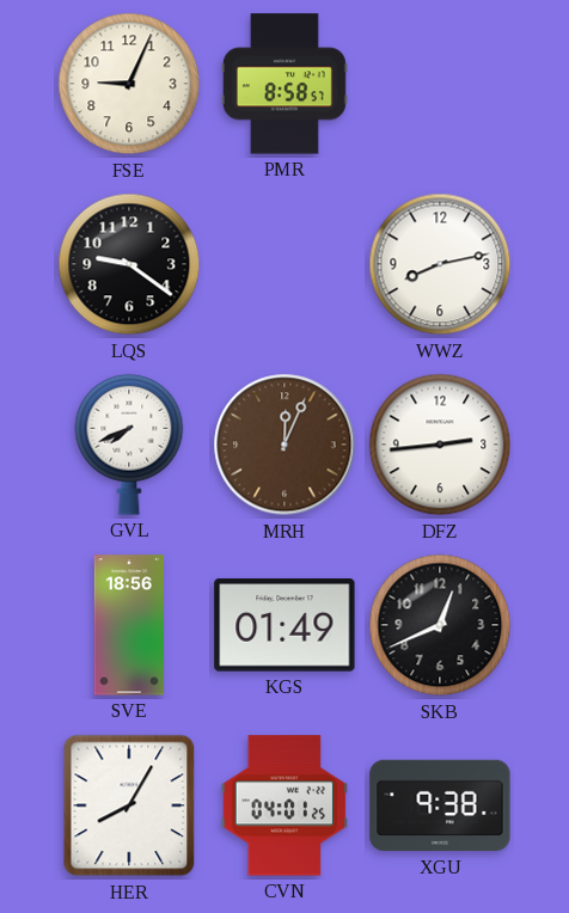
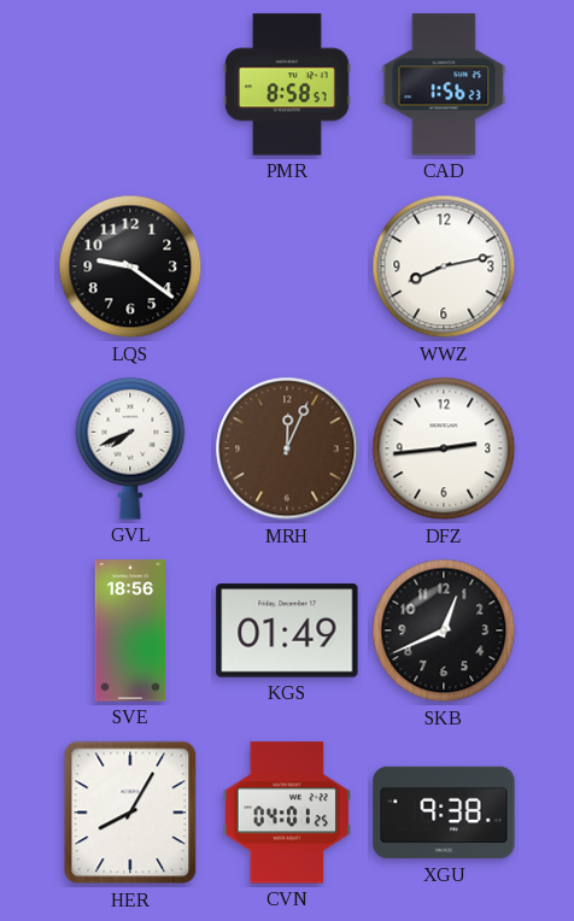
FSE: 9:04 -> none
CAD: none -> 1:56
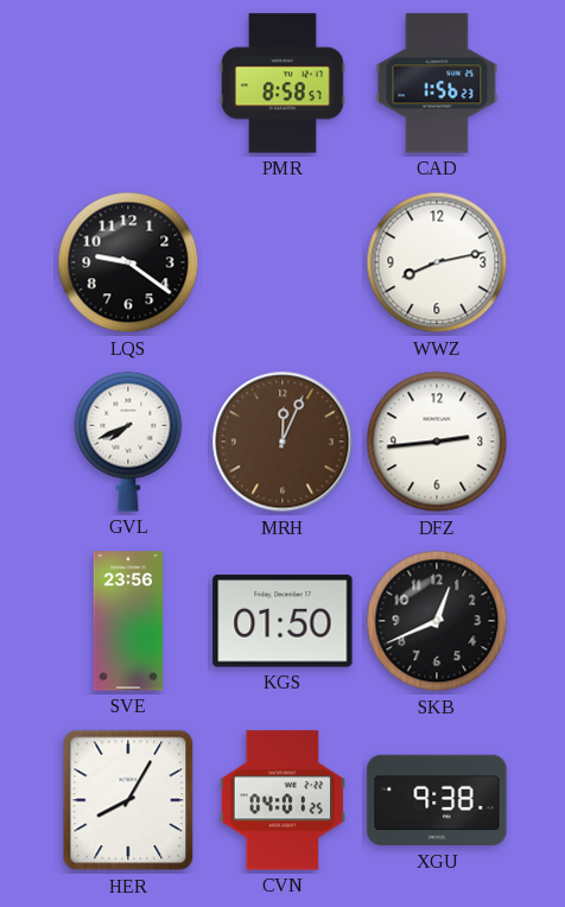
SVE: 18:56 -> 23:56
KGS: 01:49 -> 01:50
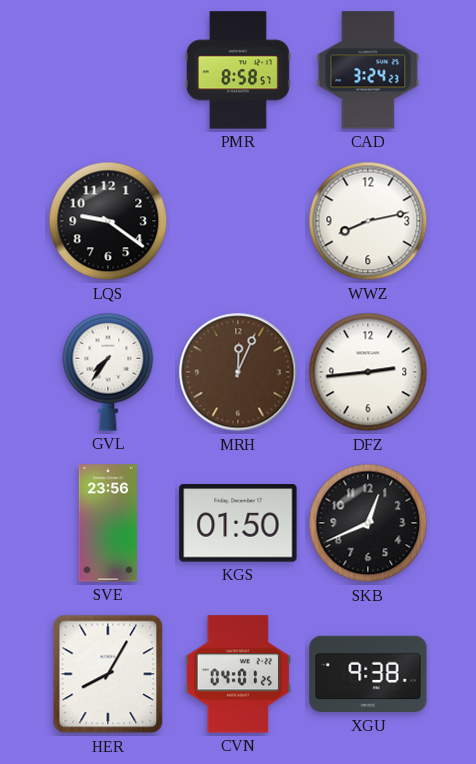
CAD: 1:56 -> 3:24
GVL: 7:41 -> 7:36
